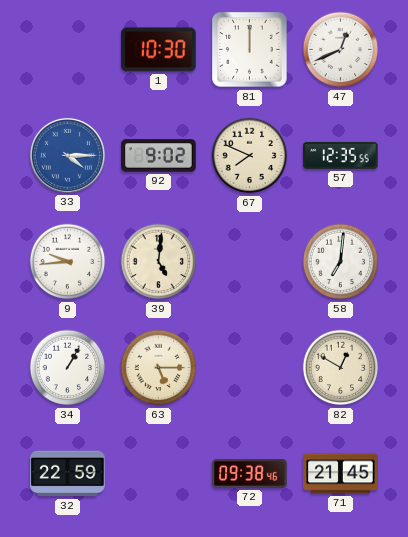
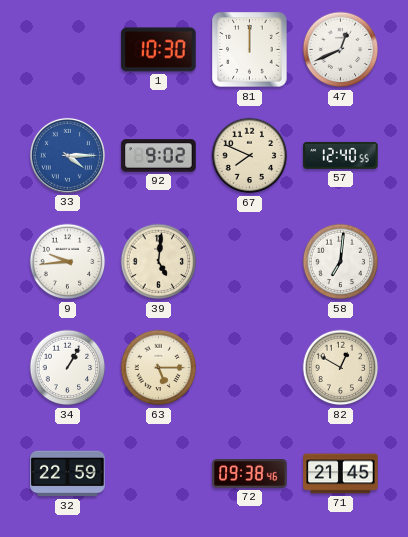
57: 12:35 -> 12:40
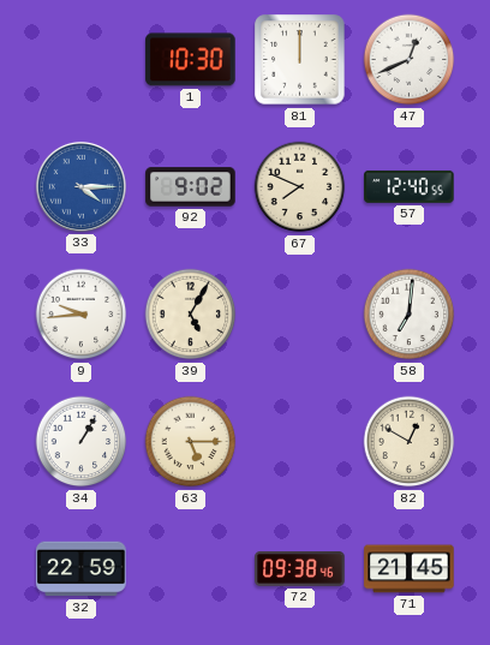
39: 5:01 -> 5:05
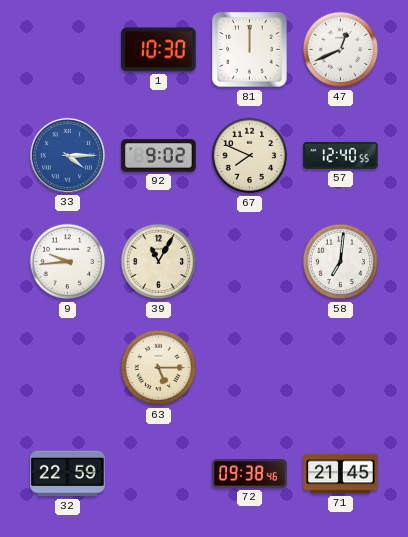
39: 5:05 -> 11:05
34: 1:05 -> none
82: 12:50 -> none
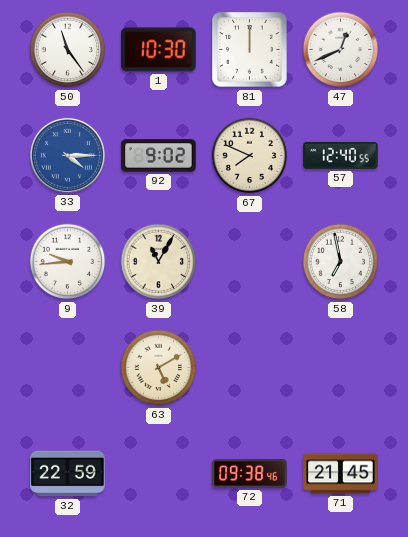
50: none -> 11:24
58: 7:01 -> 6:58
63: 5:15 -> 5:10
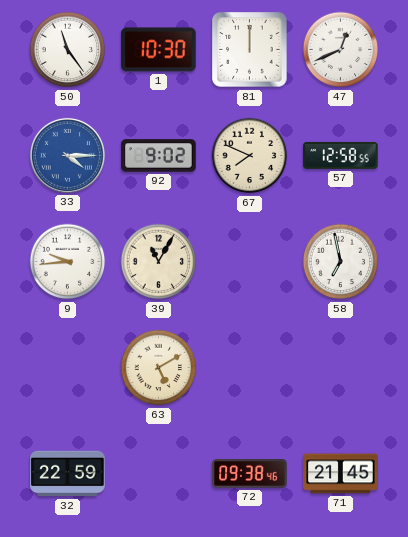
57: 12:40 -> 12:58
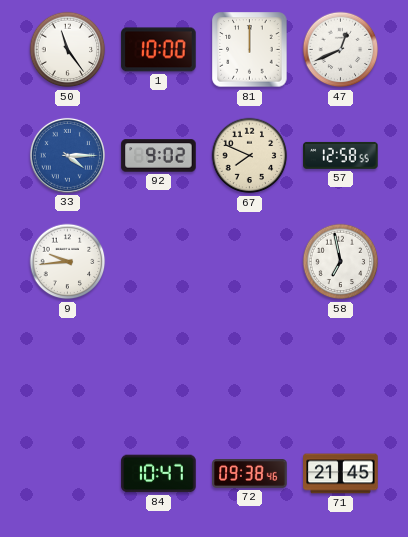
1: 10:30 -> 10:00
39: 11:05 -> none
63: 5:10 -> none
32: 22:59 -> none
84: none -> 10:47
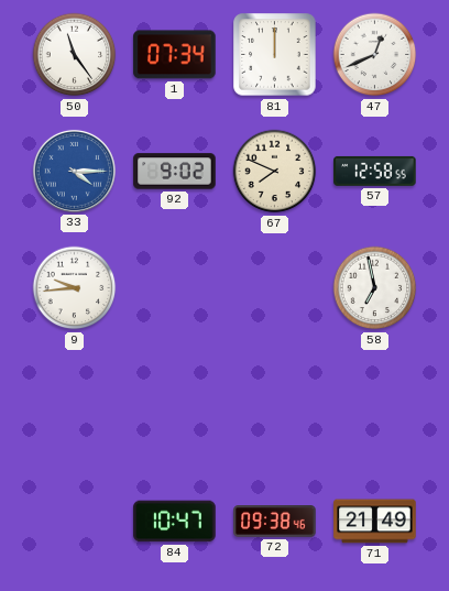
1: 10:00 -> 07:34
71: 21:45 -> 21:49
